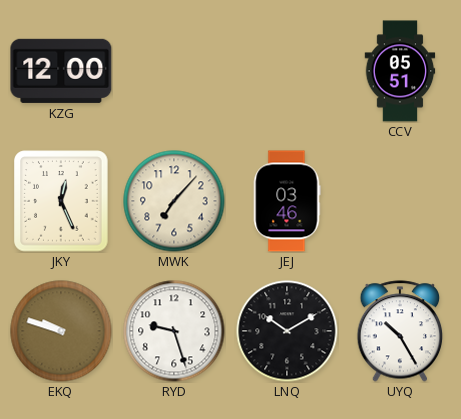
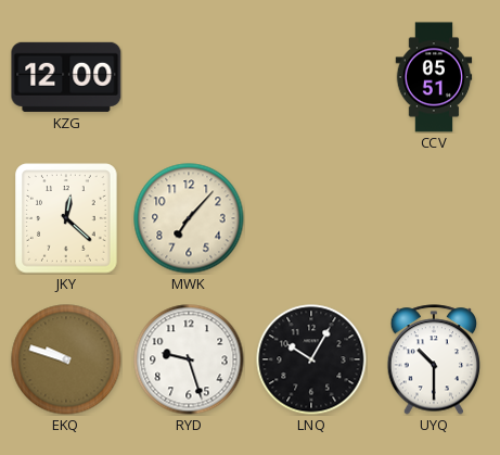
JKY: 12:26 -> 12:22
JEJ: 03:46 -> none
LNQ: 10:10 -> 10:05
UYQ: 10:25 -> 10:30
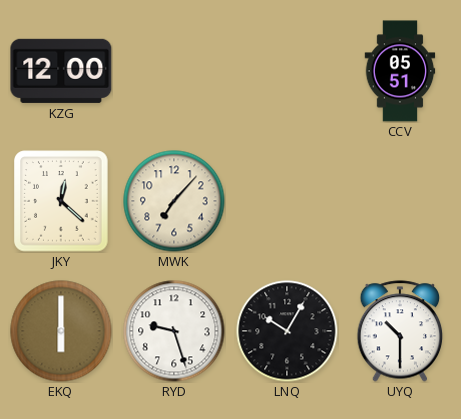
EKQ: 9:48 -> 6:00
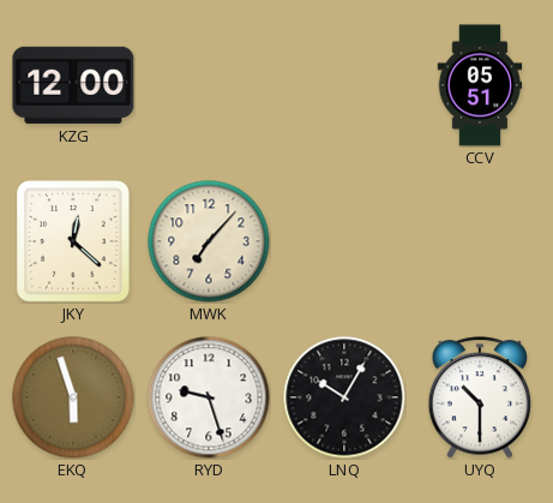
EKQ: 6:00 -> 5:57
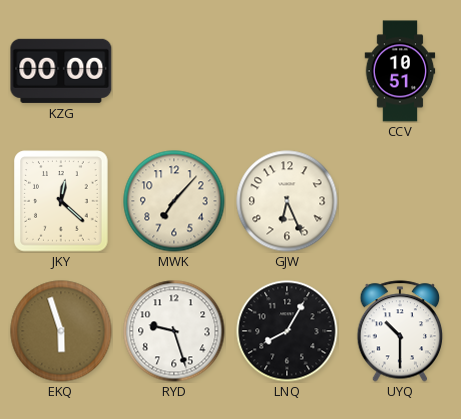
KZG: 12:00 -> 00:00
CCV: 05:51 -> 10:51
GJW: none -> 6:26
LNQ: 10:05 -> 8:05
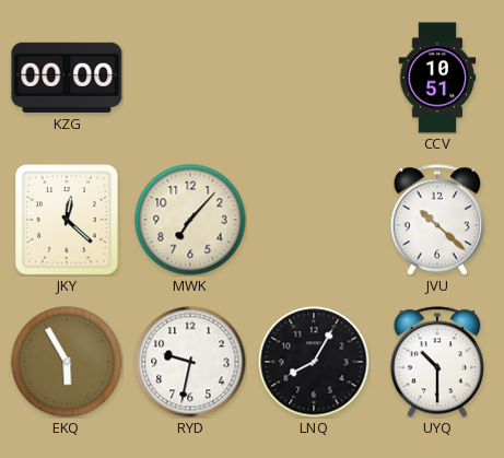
GJW: 6:26 -> none
JVU: none -> 10:22
EKQ: 5:57 -> 5:55
RYD: 9:27 -> 9:32
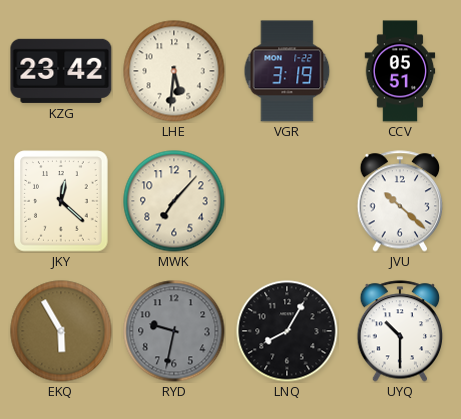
KZG: 00:00 -> 23:42
LHE: none -> 5:31
VGR: none -> 3:19
CCV: 10:51 -> 05:51
RYD dial: white -> grey
